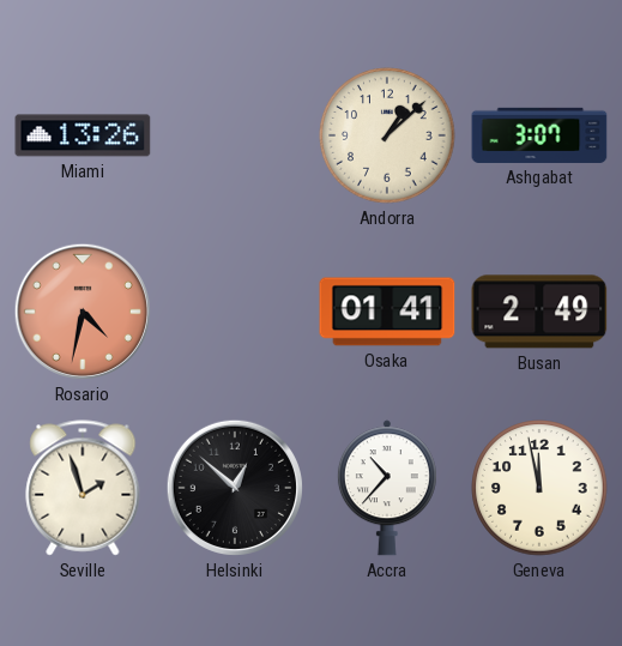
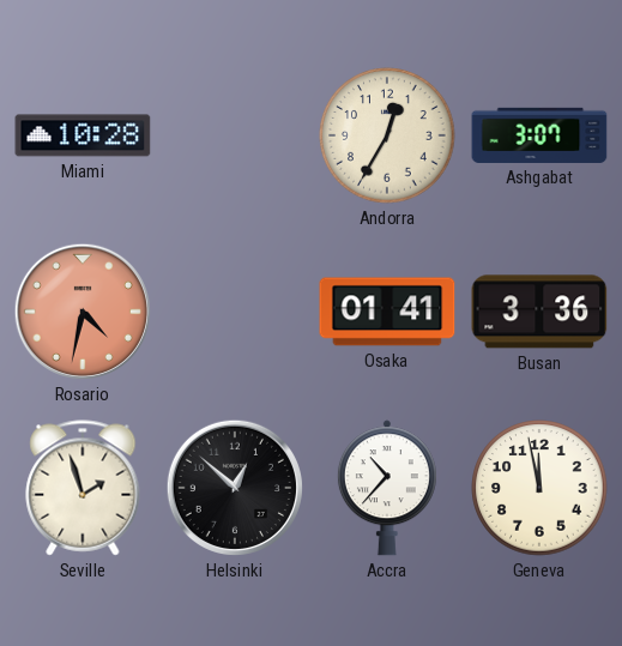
Miami: 13:26 -> 10:28
Andorra: 1:08 -> 12:35
Busan: 2:49 -> 3:36
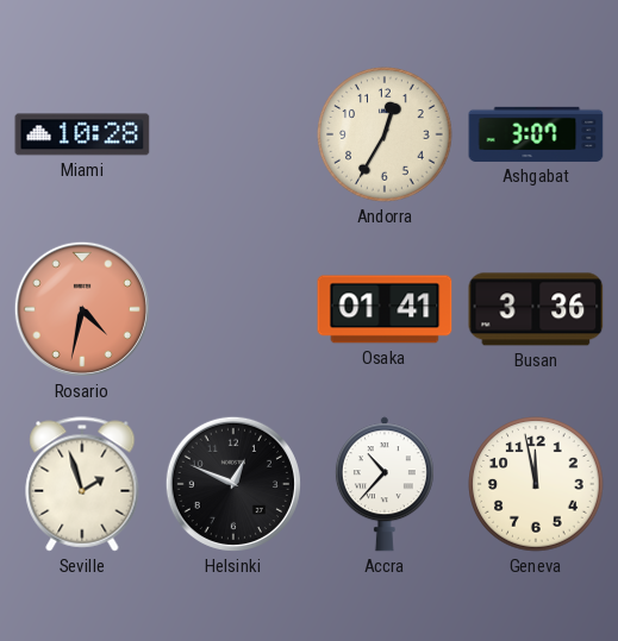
Helsinki: 12:52 -> 12:49
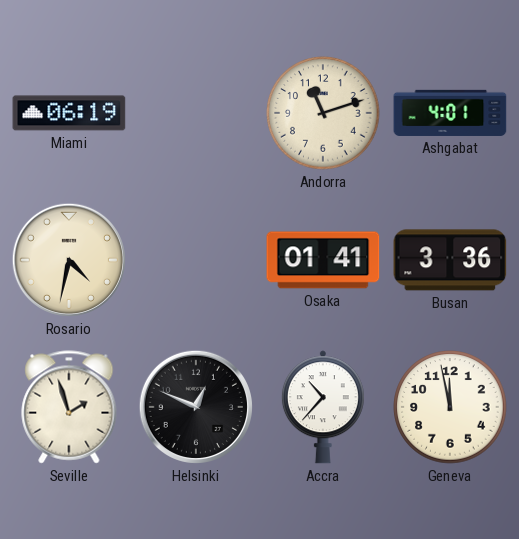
Miami: 10:28 -> 06:19
Andorra: 12:35 -> 11:12
Ashgabat: 3:07 -> 4:01
Rosario dial: salmon -> cream
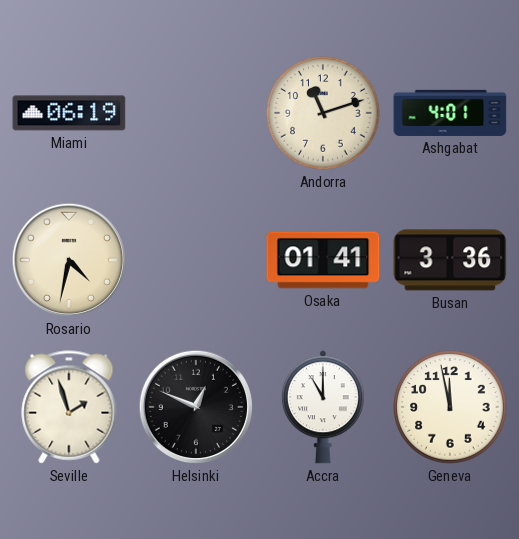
Accra: 10:37 -> 11:00
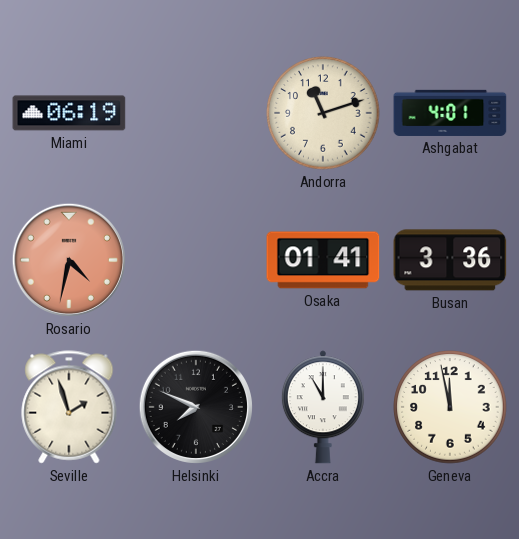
Rosario dial: cream -> salmon
Helsinki: 12:49 -> 7:49
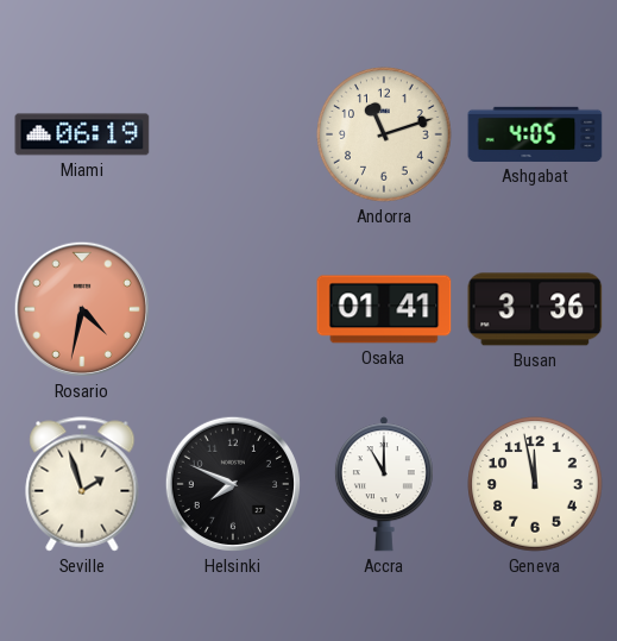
Ashgabat: 4:01 -> 4:05
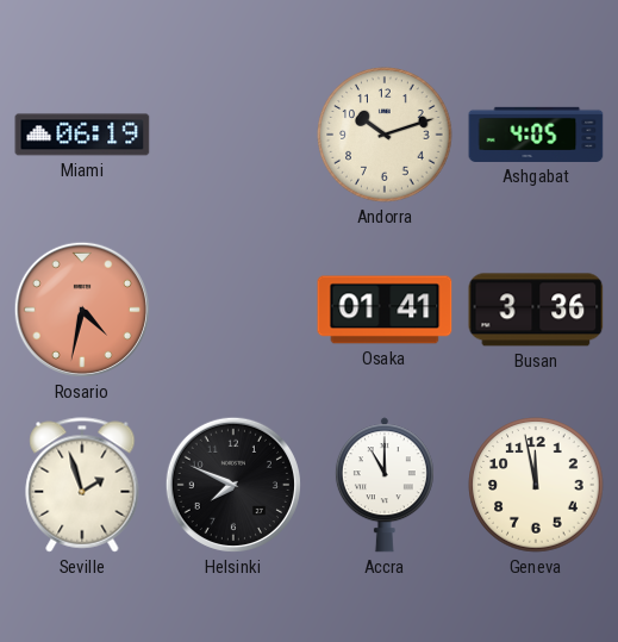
Andorra: 11:12 -> 10:12
